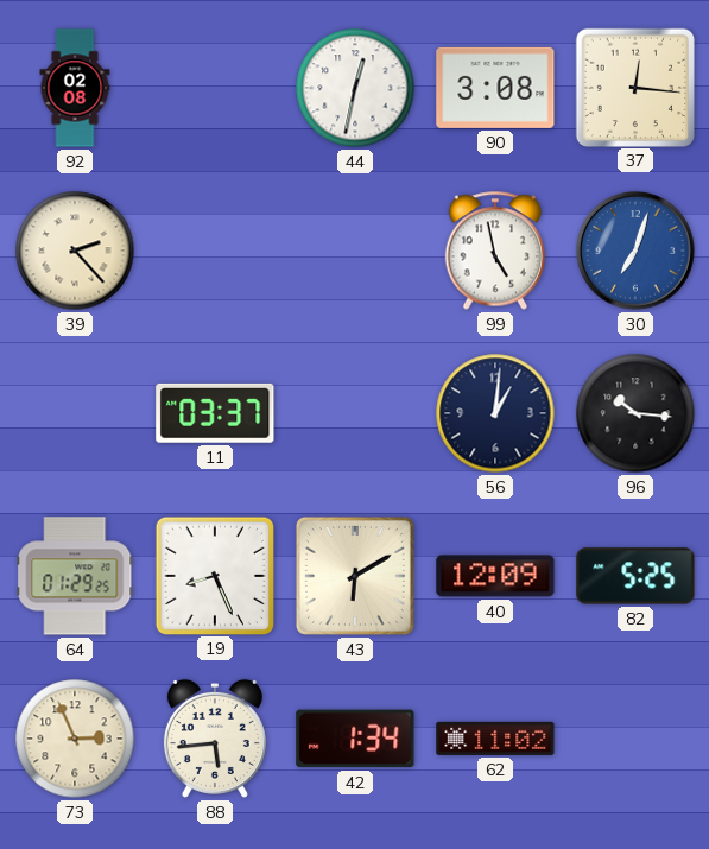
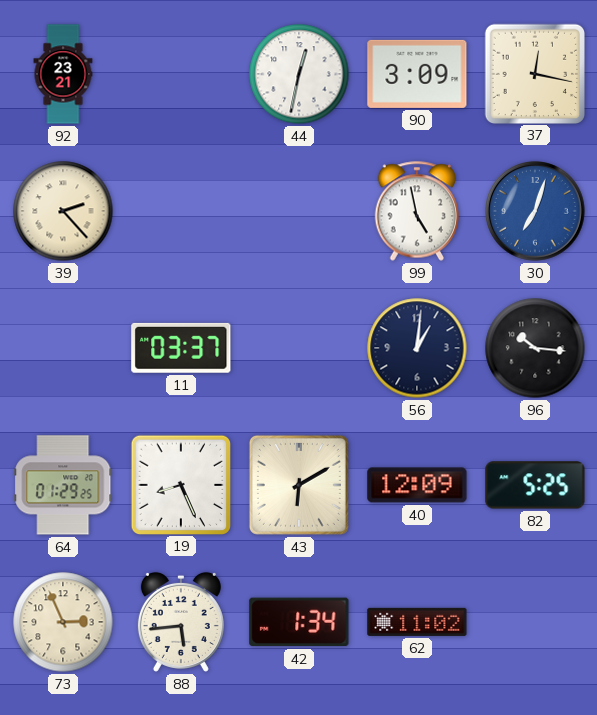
92: 02:08 -> 23:21
90: 3:08 -> 3:09
37: 12:16 -> 12:17
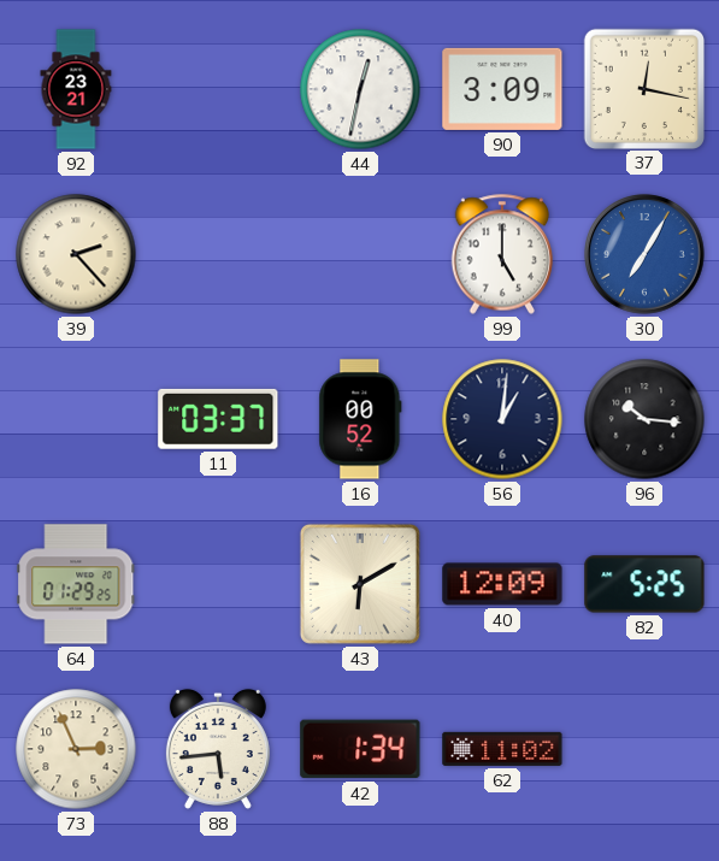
99: 4:58 -> 5:00
30: 7:03 -> 7:05
16: none -> 00:52
19: 8:26 -> none
